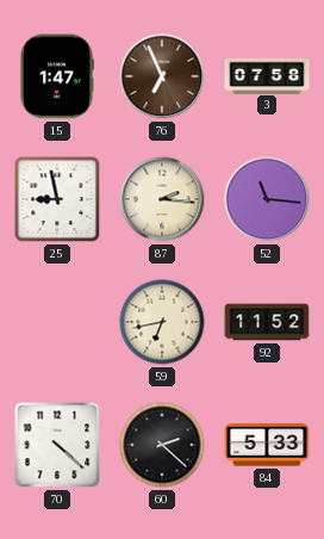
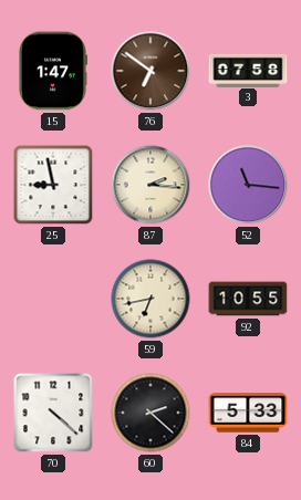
76: 6:56 -> 6:51
92: 11:52 -> 10:55
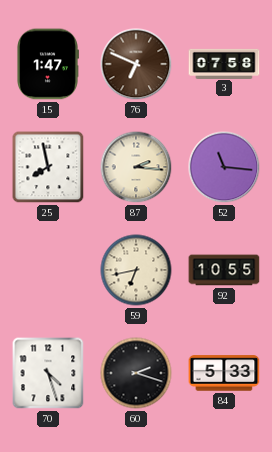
76: 6:51 -> 6:49
25: 8:58 -> 7:58
70: 4:22 -> 4:27
60: 2:22 -> 2:18
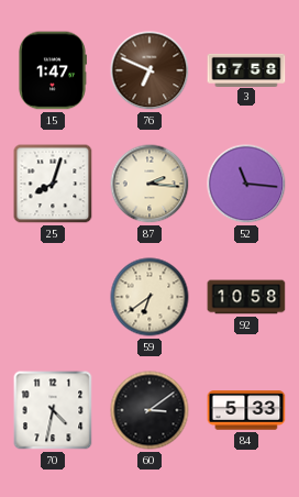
25: 7:58 -> 8:03
59: 6:43 -> 6:39
92: 10:55 -> 10:58
70: 4:27 -> 4:32
60: 2:18 -> 3:09
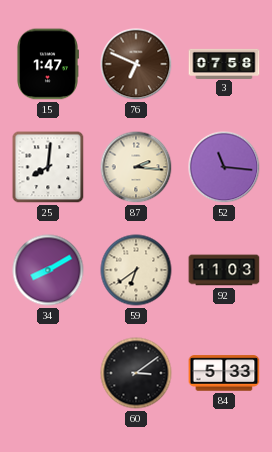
25: 8:03 -> 8:01
34: none -> 8:10
92: 10:58 -> 11:03
70: 4:32 -> none
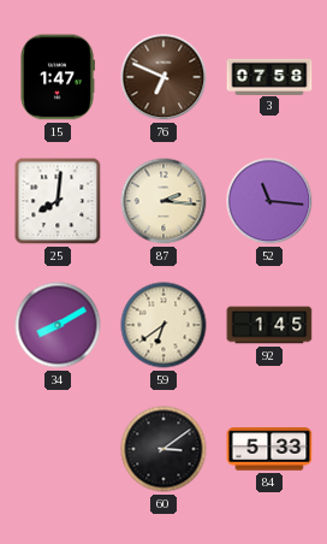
92: 11:03 -> 1:45
